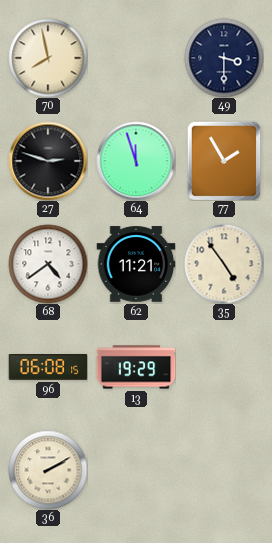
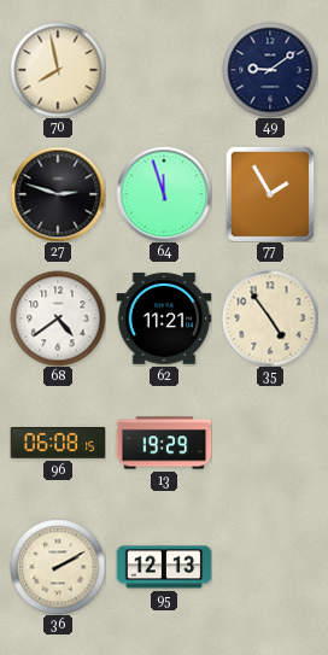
49: 3:30 -> 9:09
95: none -> 12:13
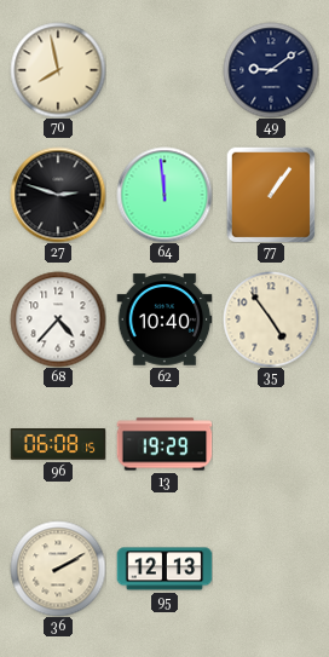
64: 11:57 -> 11:59
77: 1:55 -> 1:06
68: 4:39 -> 4:37
62: 11:21 -> 10:40
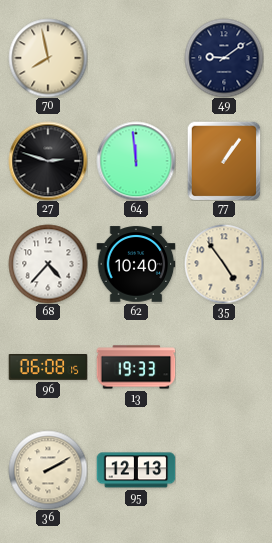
13: 19:29 -> 19:33
